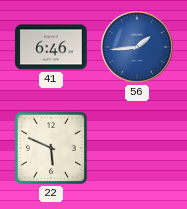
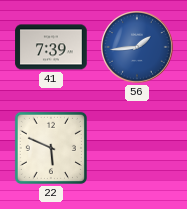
41: 6:46 -> 7:39
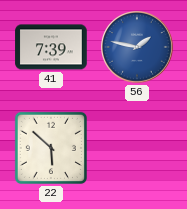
56: 1:44 -> 1:47
22: 5:49 -> 5:52
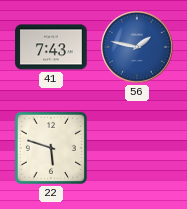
41: 7:39 -> 7:43
22: 5:52 -> 5:48
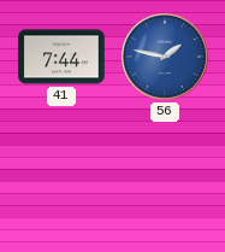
41: 7:43 -> 7:44
22: 5:48 -> none
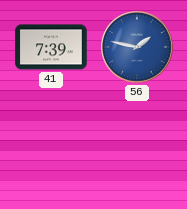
41: 7:44 -> 7:39
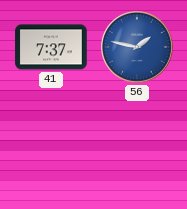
41: 7:39 -> 7:37
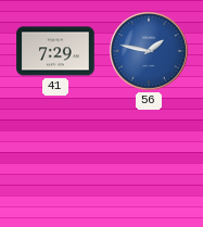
41: 7:37 -> 7:29
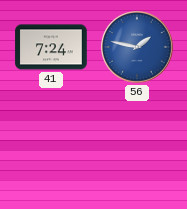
41: 7:29 -> 7:24
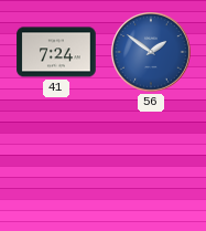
56: 1:47 -> 1:51
